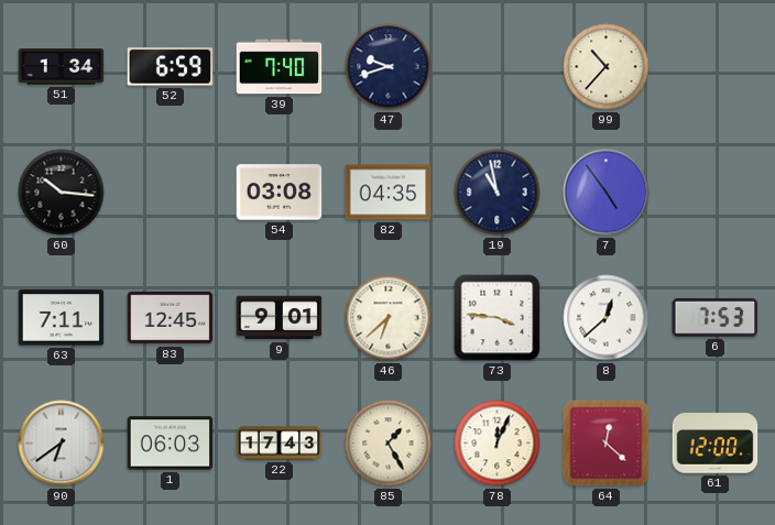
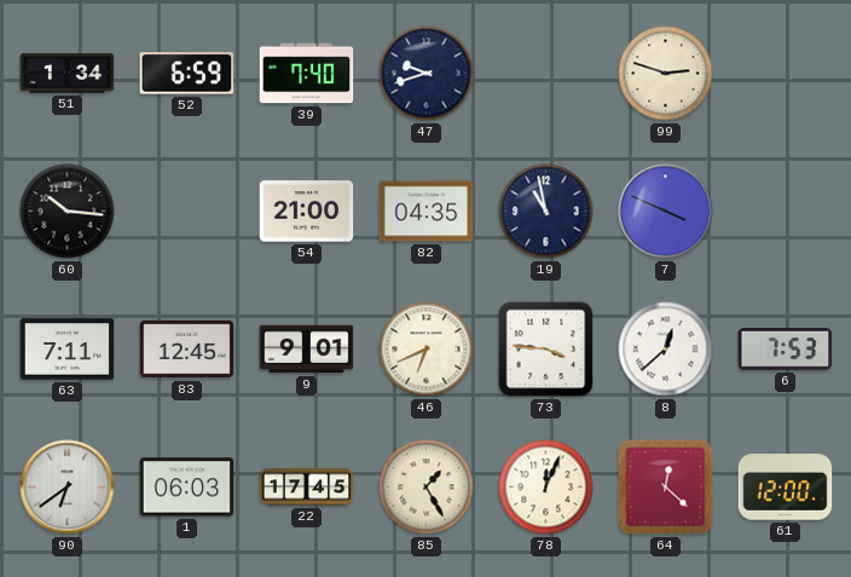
99: 10:37 -> 2:48
54: 03:08 -> 21:00
7: 4:54 -> 3:49
46: 6:38 -> 6:41
22: 17:43 -> 17:45
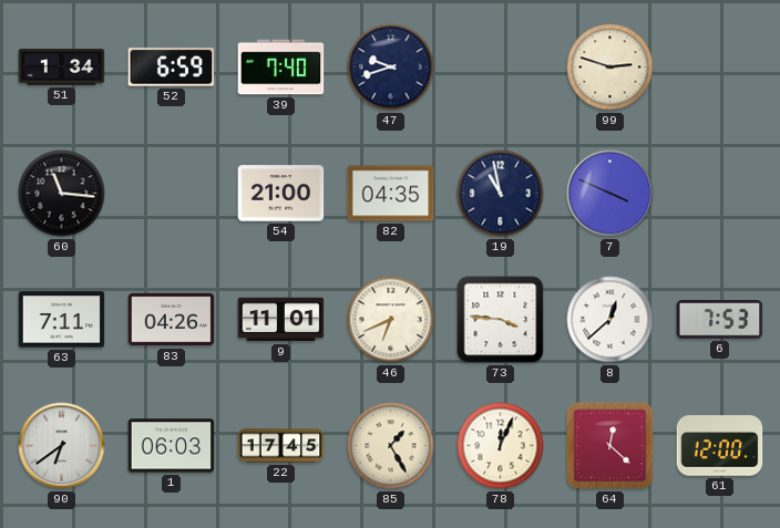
60: 10:16 -> 11:16
83: 12:45 -> 04:26
9: 9:01 -> 11:01
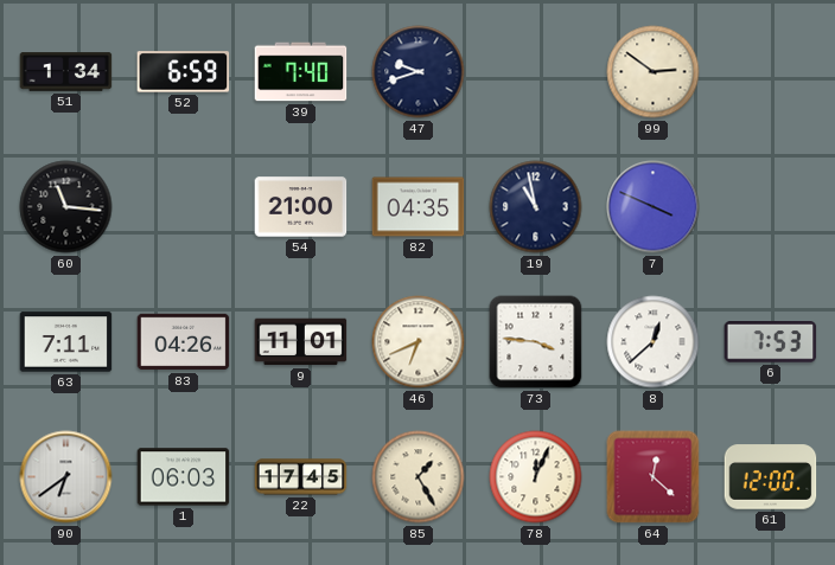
99: 2:48 -> 2:51
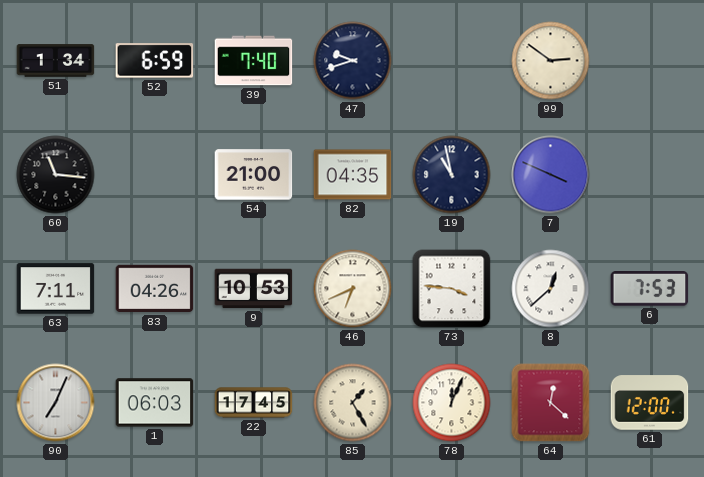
9: 11:01 -> 10:53
90: 6:39 -> 7:04
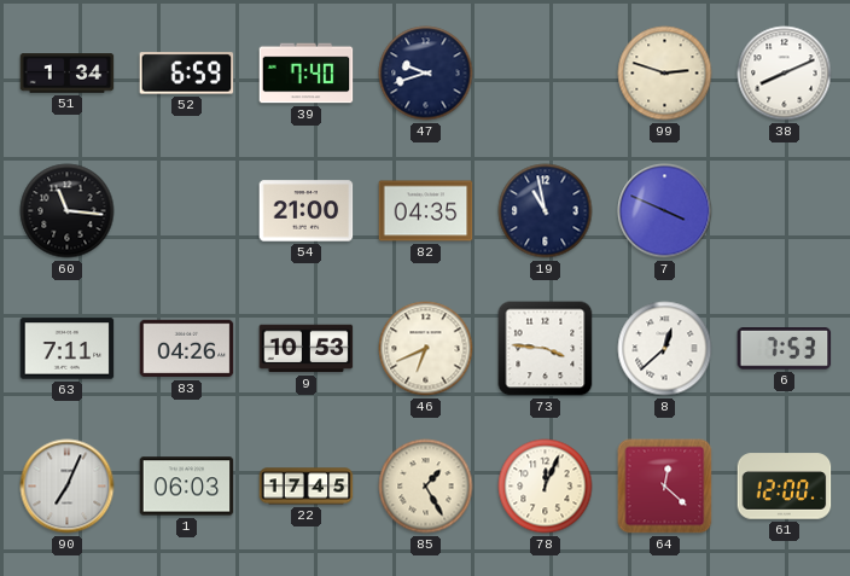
99: 2:51 -> 2:48
38: none -> 8:11
